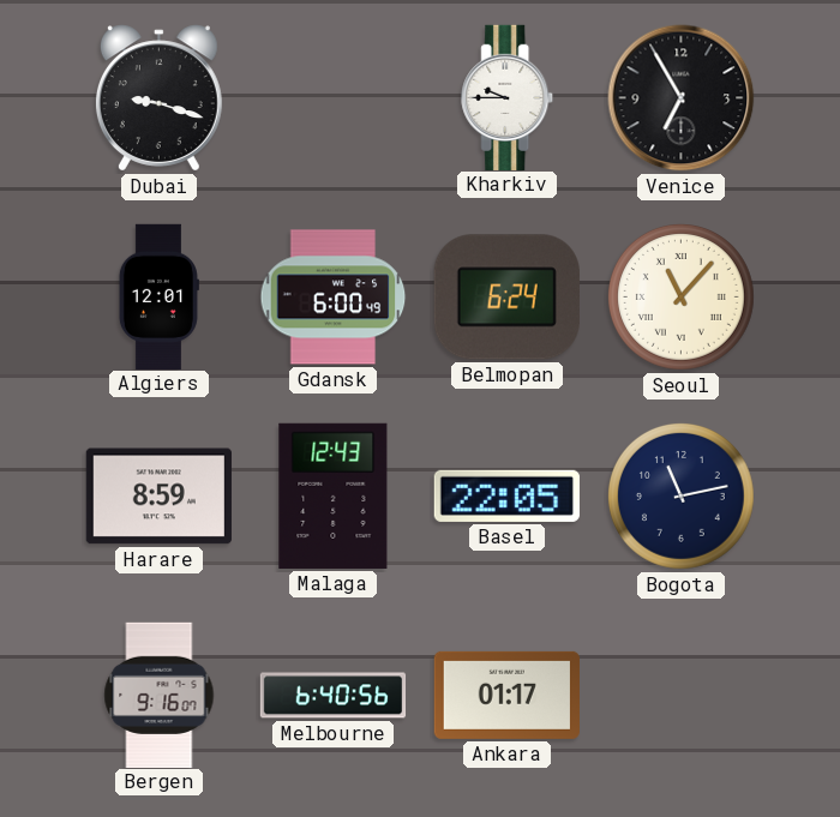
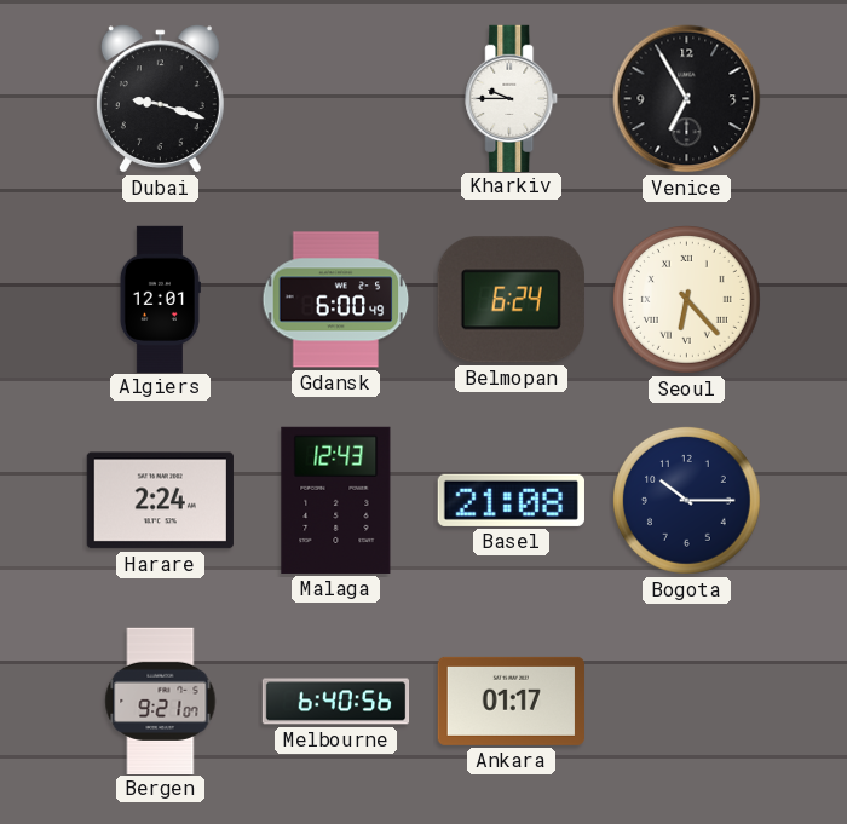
Seoul: 11:07 -> 6:23
Harare: 8:59 -> 2:24
Basel: 22:05 -> 21:08
Bogota: 11:13 -> 10:15
Bergen: 9:16 -> 9:21
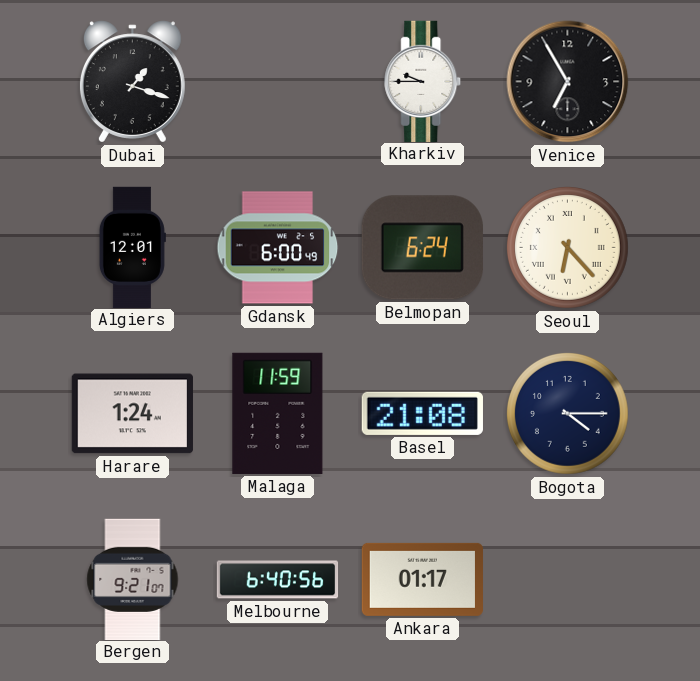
Dubai: 9:18 -> 1:18
Harare: 2:24 -> 1:24
Malaga: 12:43 -> 11:59
Bogota: 10:15 -> 4:15
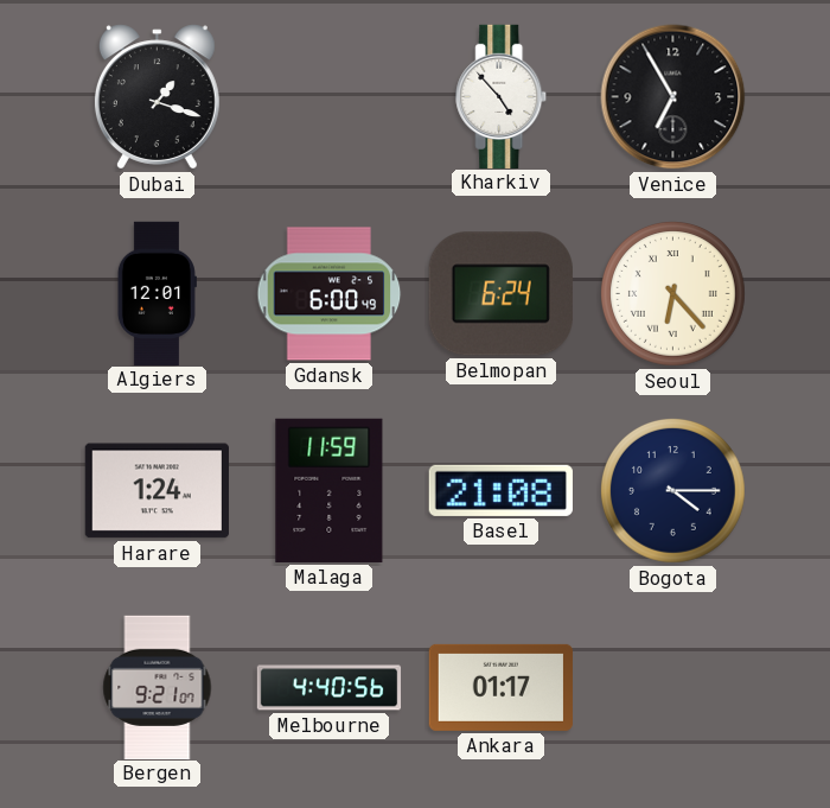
Kharkiv: 9:45 -> 4:53
Melbourne: 6:40 -> 4:40
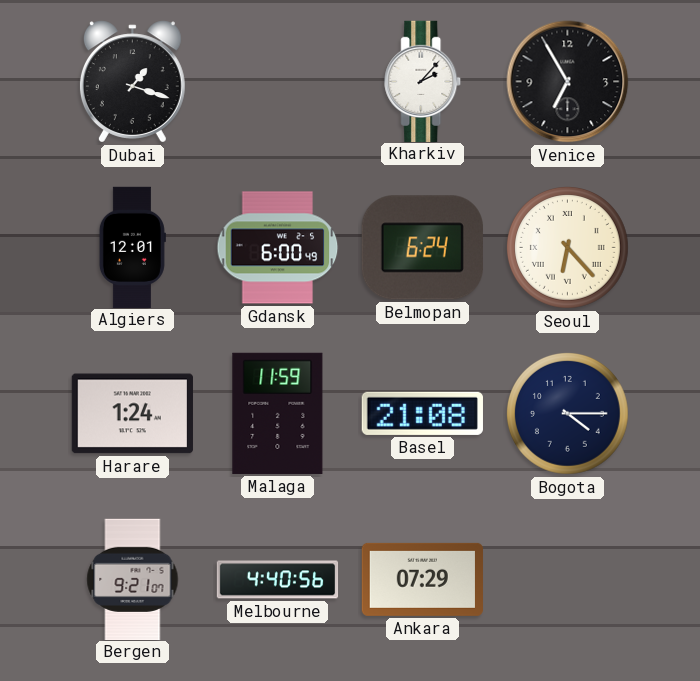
Kharkiv: 4:53 -> 2:07
Ankara: 01:17 -> 07:29
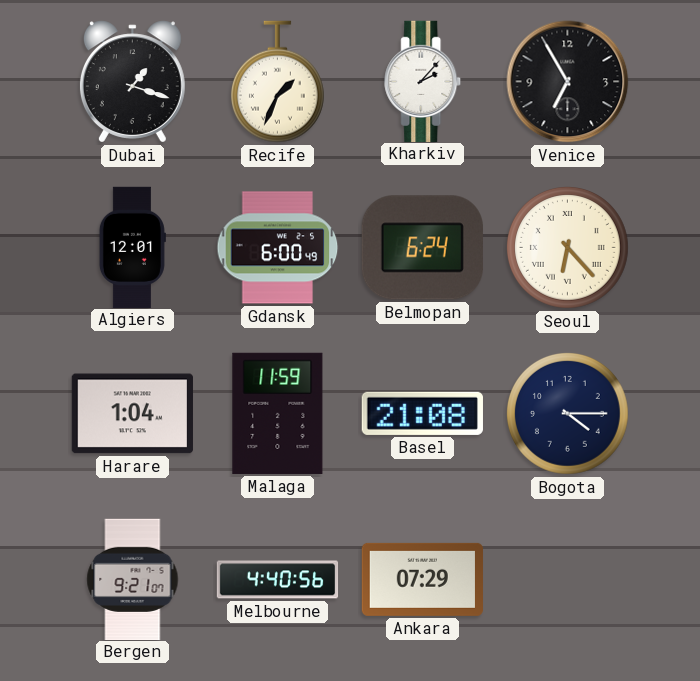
Recife: none -> 1:34
Harare: 1:24 -> 1:04
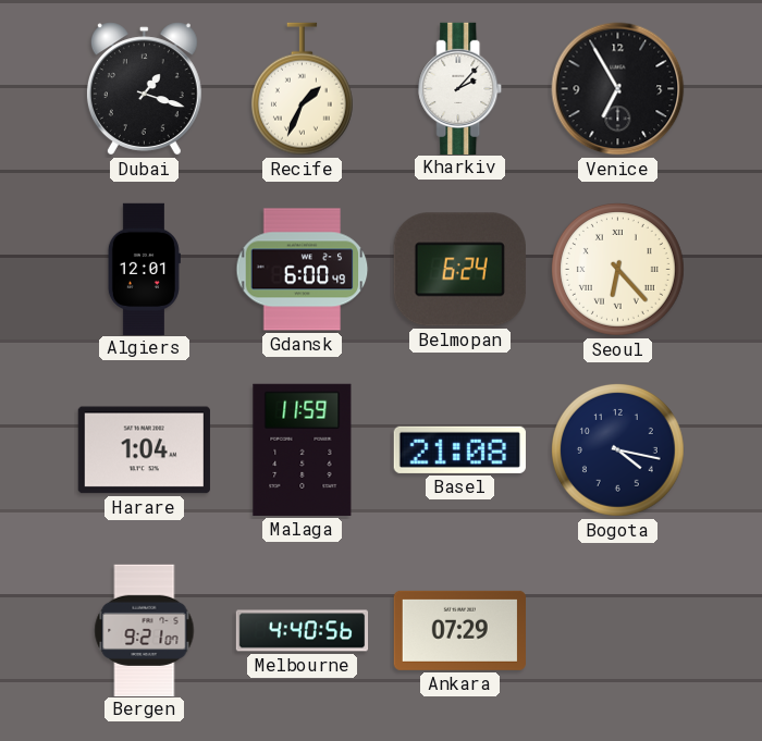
Bogota: 4:15 -> 4:17
